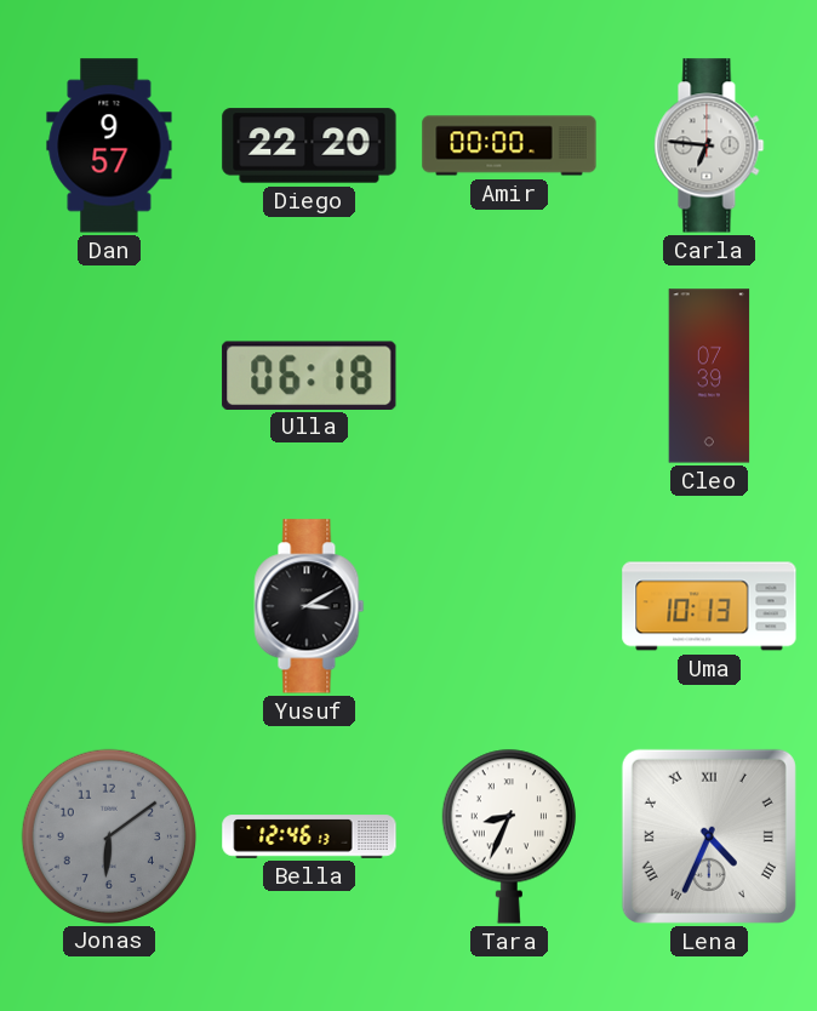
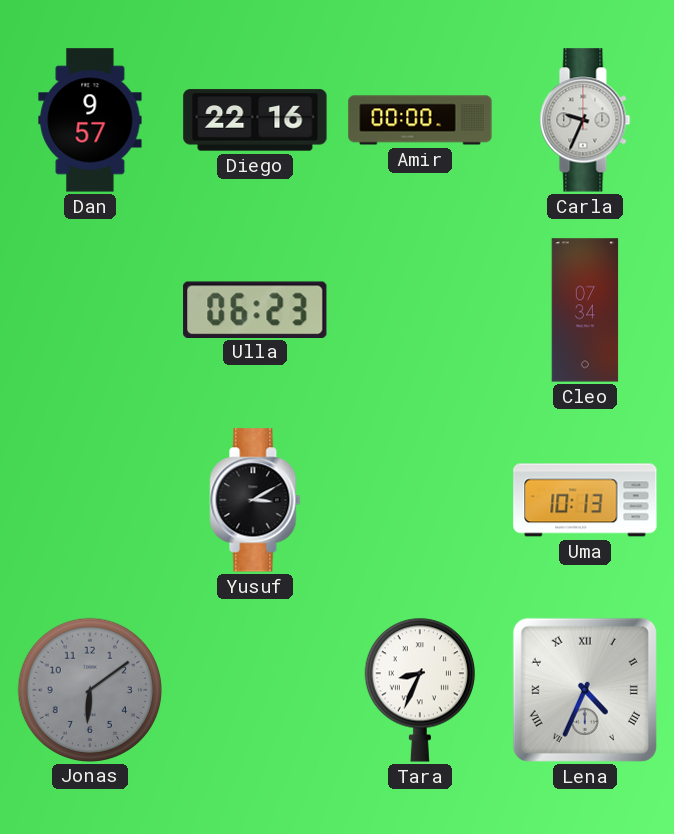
Diego: 22:20 -> 22:16
Carla: 6:46 -> 9:34
Ulla: 06:18 -> 06:23
Cleo: 07:39 -> 07:34
Bella: 12:46 -> none
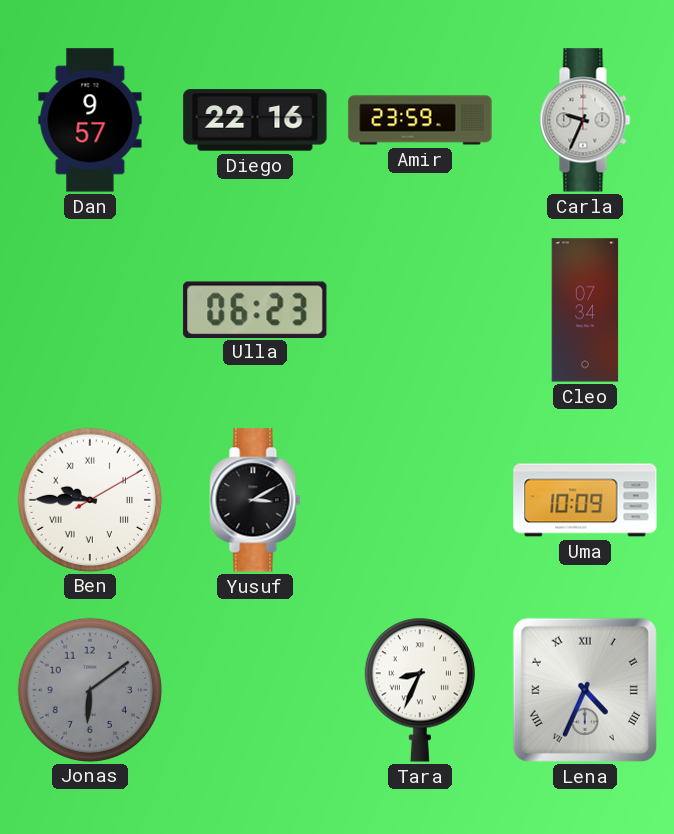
Amir: 00:00 -> 23:59
Ben: none -> 9:45
Uma: 10:13 -> 10:09
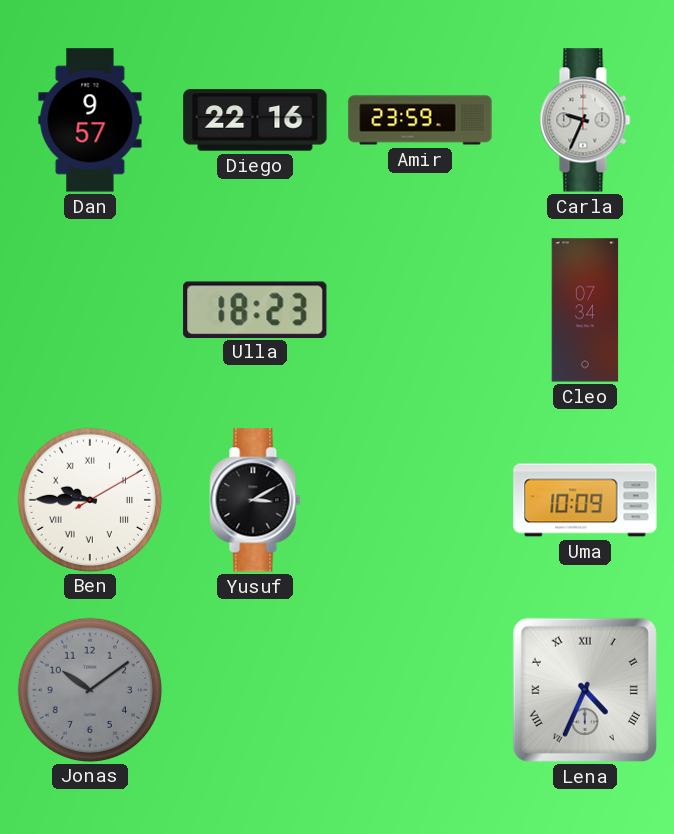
Ulla: 06:23 -> 18:23
Jonas: 6:09 -> 10:09
Tara: 8:34 -> none
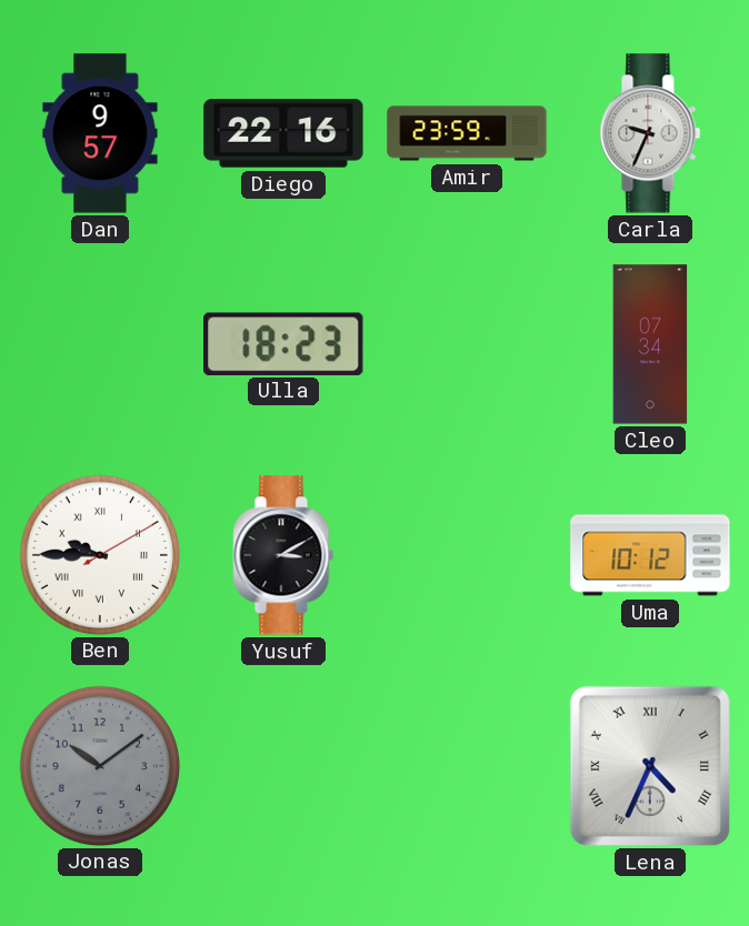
Uma: 10:09 -> 10:12
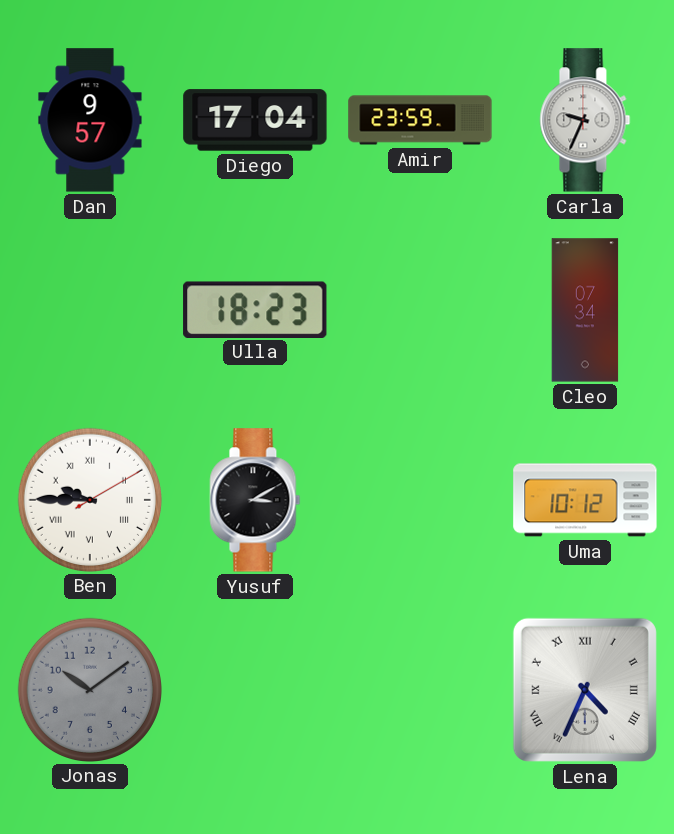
Diego: 22:16 -> 17:04
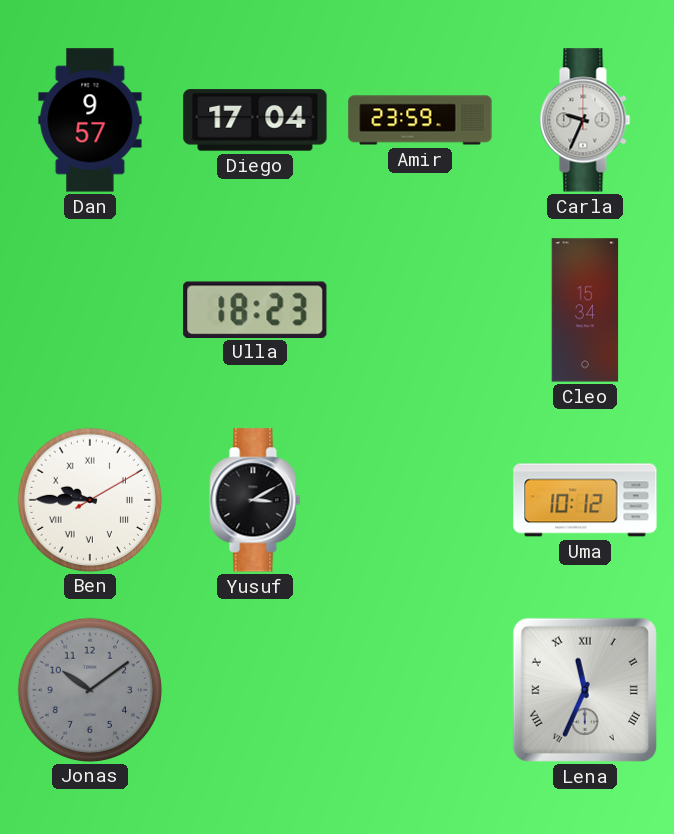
Cleo: 07:34 -> 15:34
Lena: 4:34 -> 11:34
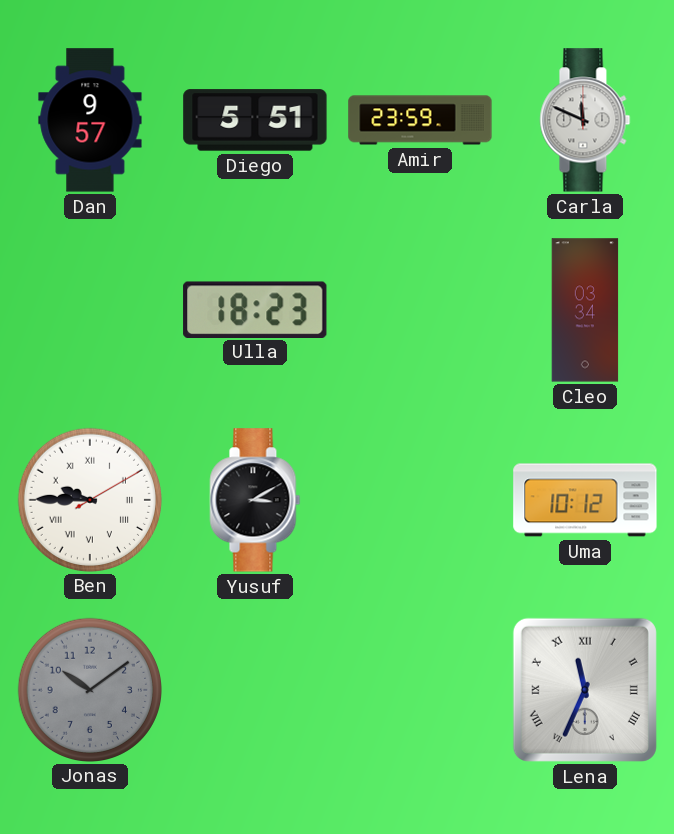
Diego: 17:04 -> 5:51
Carla: 9:34 -> 11:49
Cleo: 15:34 -> 03:34
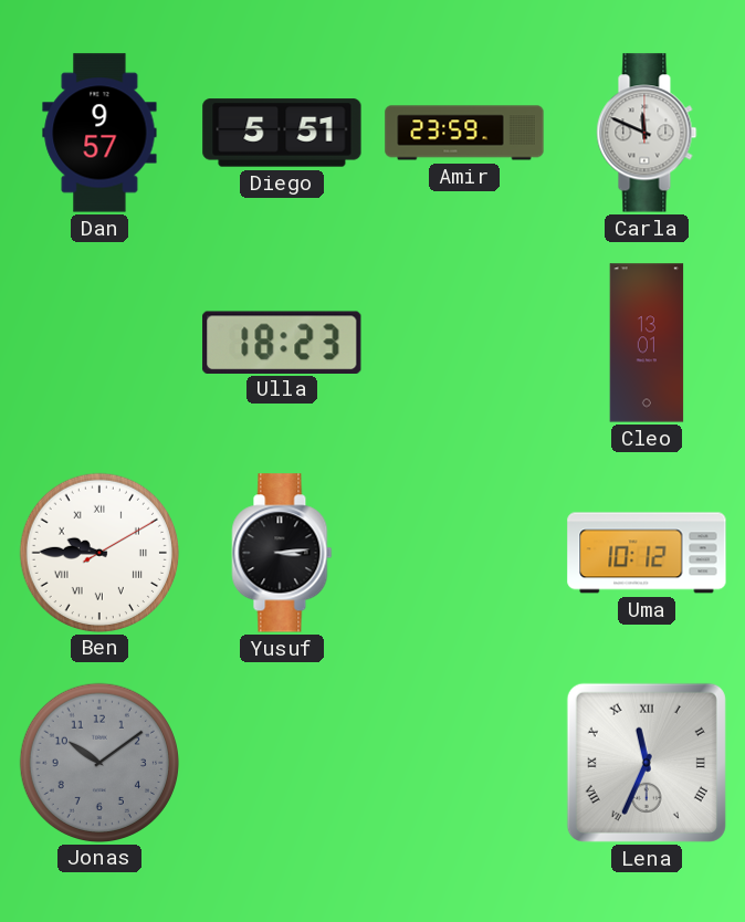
Cleo: 03:34 -> 13:01
Yusuf: 3:10 -> 3:14
